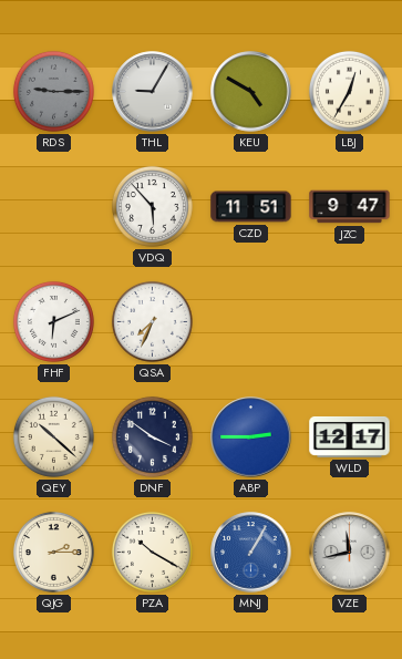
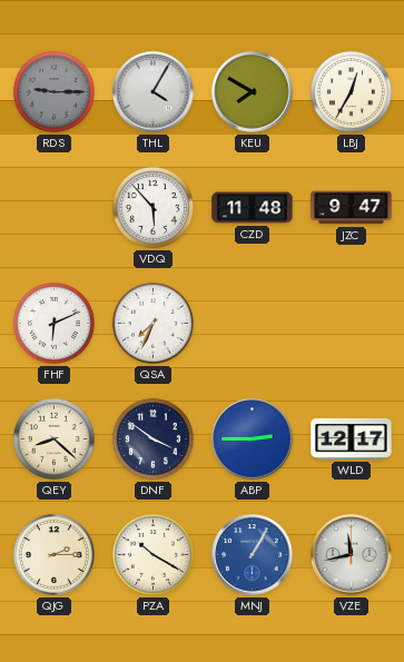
THL: 9:05 -> 4:05
KEU: 4:50 -> 7:50
CZD: 11:51 -> 11:48
QEY: 10:22 -> 8:22
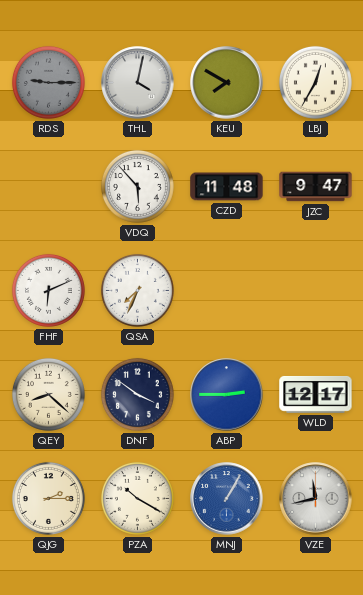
THL: 4:05 -> 4:02
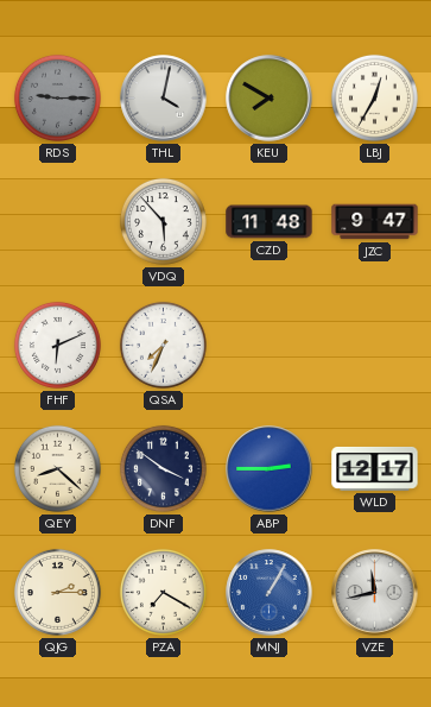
PZA: 10:20 -> 7:20
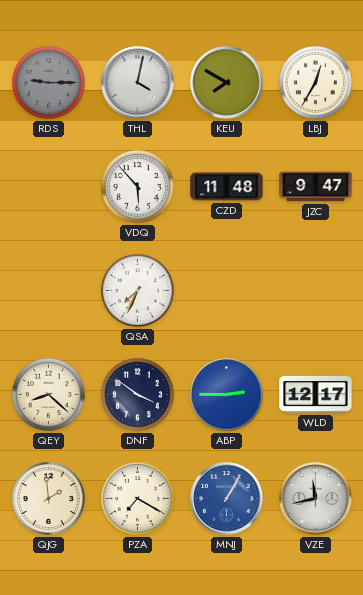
FHF: 6:11 -> none
QJG: 2:15 -> 1:59
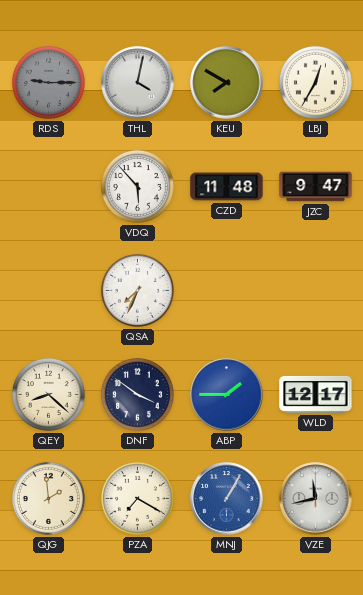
ABP: 2:45 -> 1:45
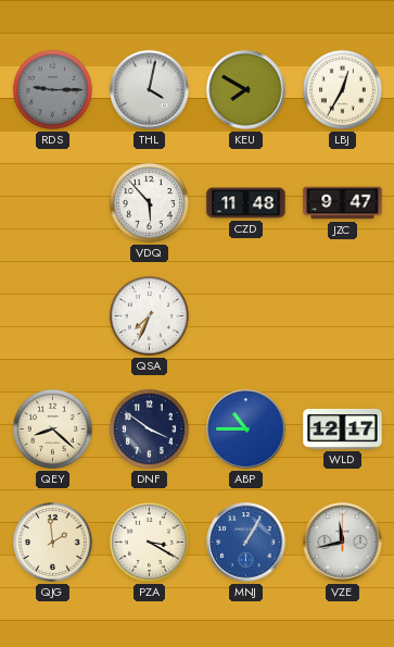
ABP: 1:45 -> 10:45
PZA: 7:20 -> 3:20
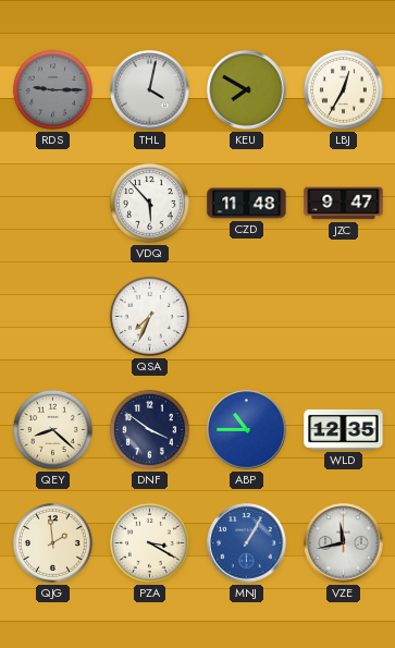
WLD: 12:17 -> 12:35
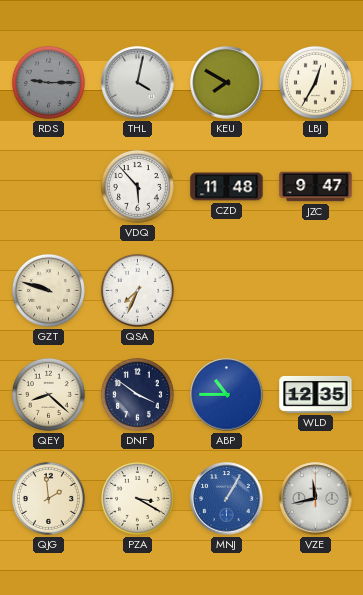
GZT: none -> 9:48
